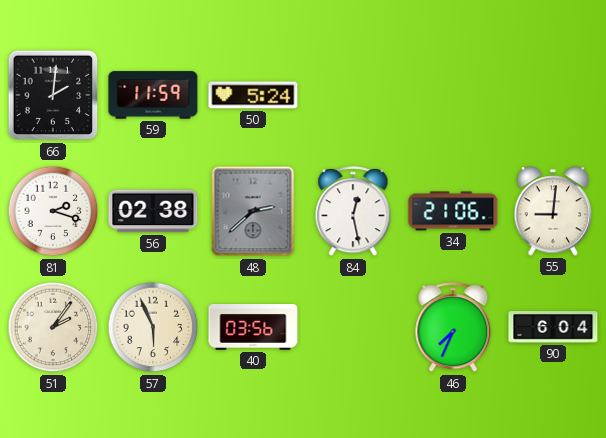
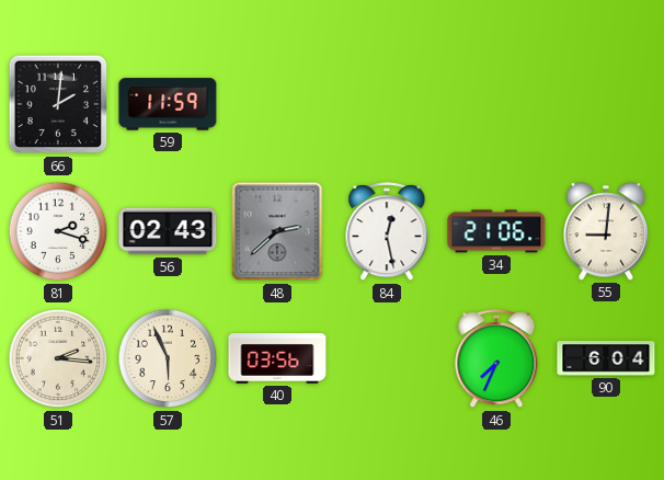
50: 5:24 -> none
56: 02:38 -> 02:43
51: 2:06 -> 2:16
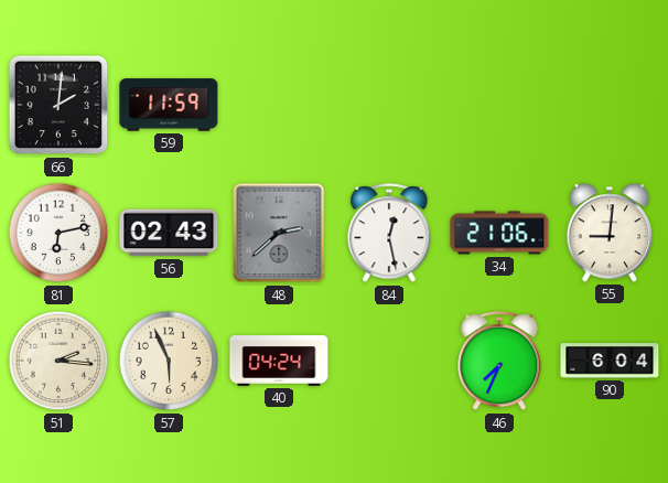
81: 2:18 -> 6:13
40: 03:56 -> 04:24
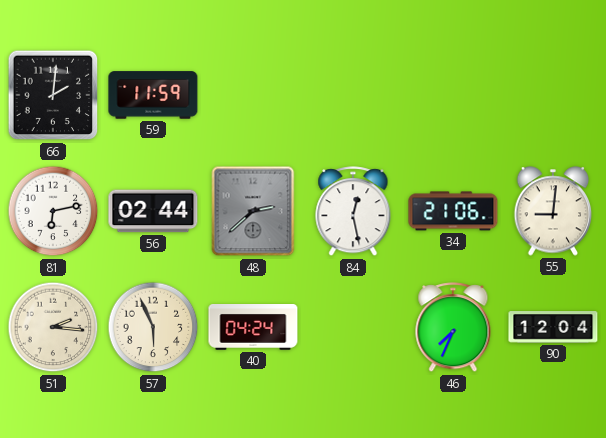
56: 02:43 -> 02:44
90: 6:04 -> 12:04
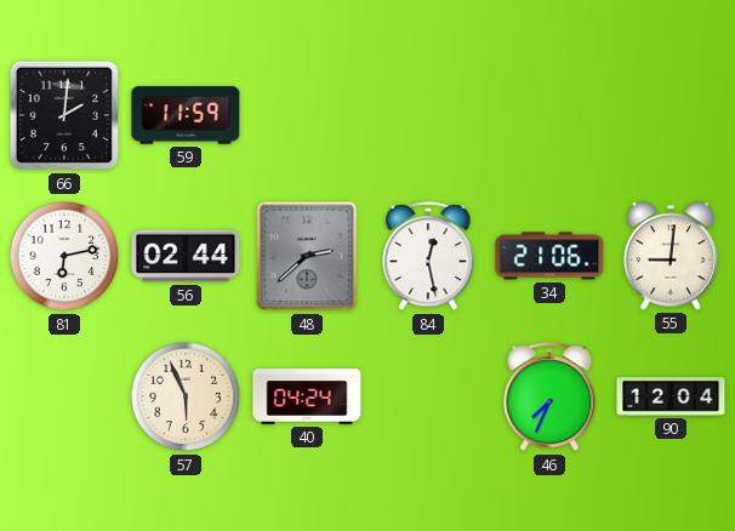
51: 2:16 -> none
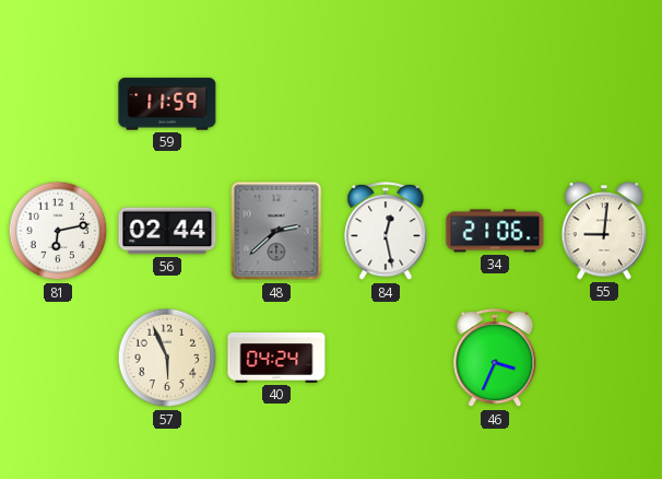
66: 2:01 -> none
46: 7:34 -> 3:34
90: 12:04 -> none
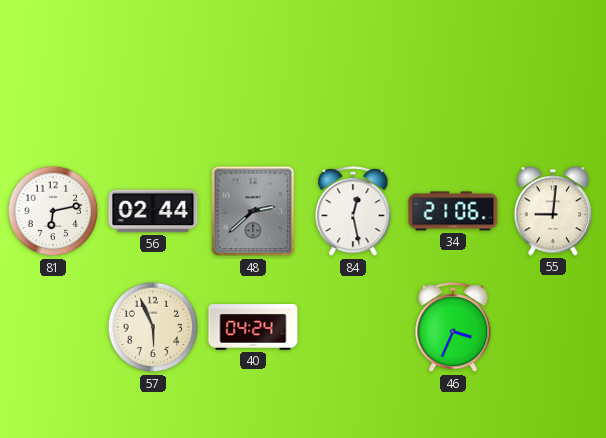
59: 11:59 -> none
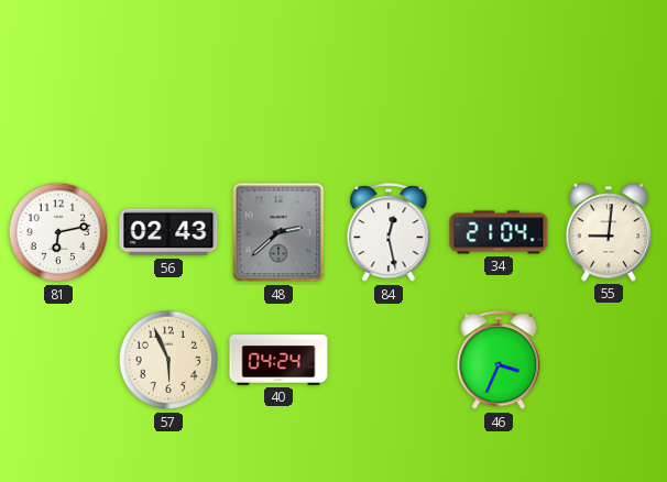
56: 02:44 -> 02:43
34: 21:06 -> 21:04
